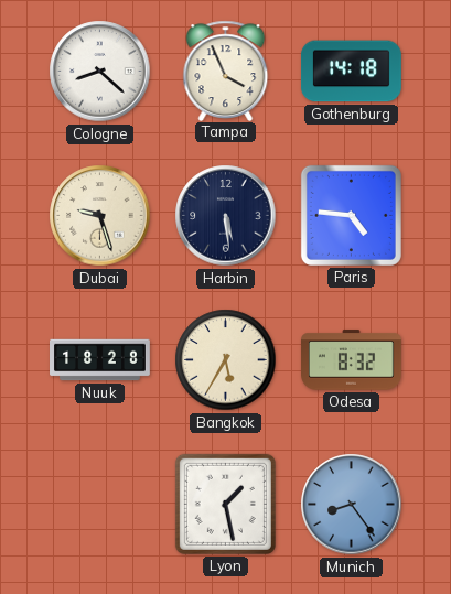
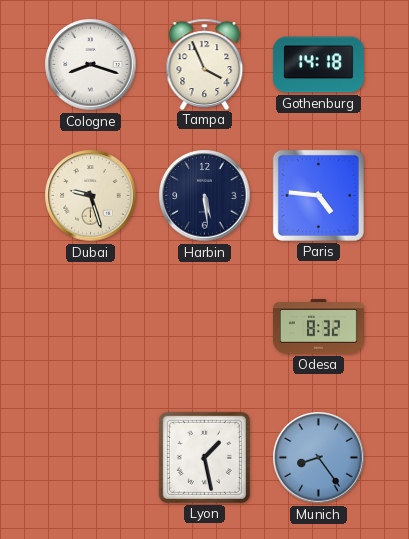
Cologne: 8:22 -> 8:18
Nuuk: 18:28 -> none
Bangkok: 5:35 -> none
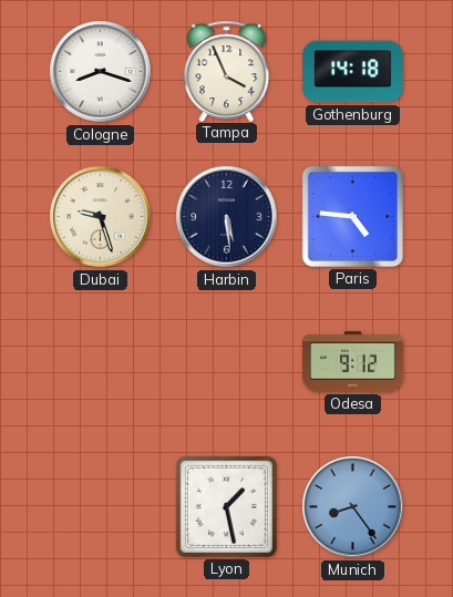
Odesa: 8:32 -> 9:12
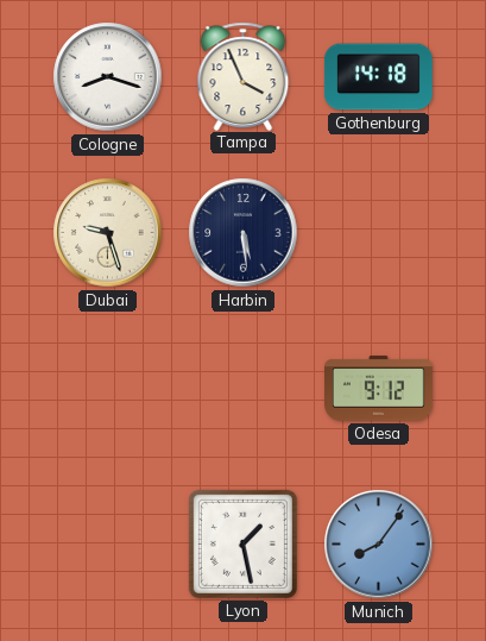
Paris: 4:46 -> none
Munich: 8:24 -> 8:06
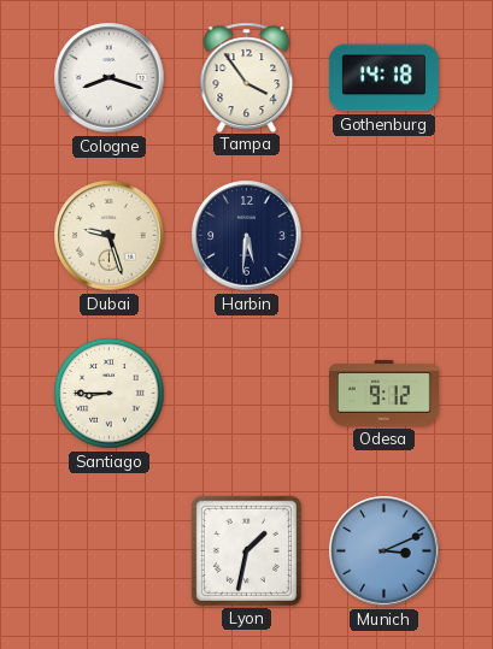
Tampa: 3:56 -> 3:54
Harbin: 5:29 -> 5:31
Santiago: none -> 8:45
Lyon: 1:28 -> 1:32
Munich: 8:06 -> 3:11
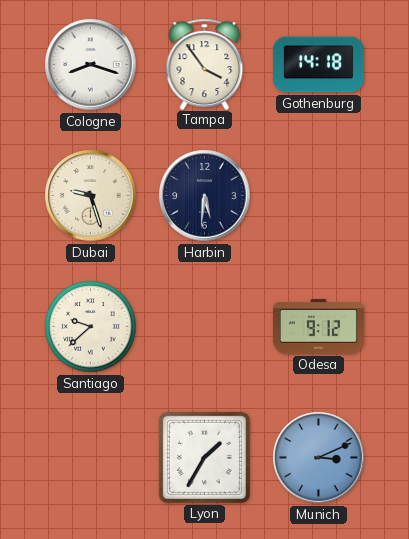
Santiago: 8:45 -> 9:38
Lyon: 1:32 -> 1:35
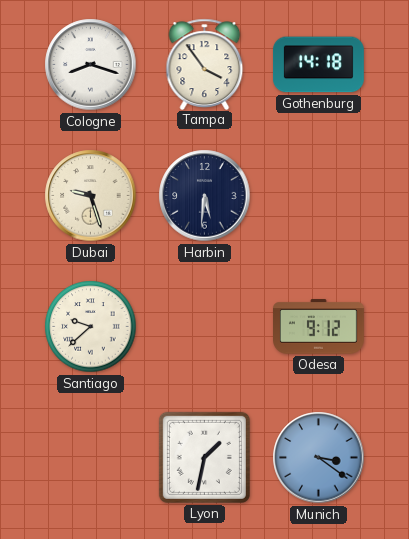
Lyon: 1:35 -> 1:32
Munich: 3:11 -> 3:21
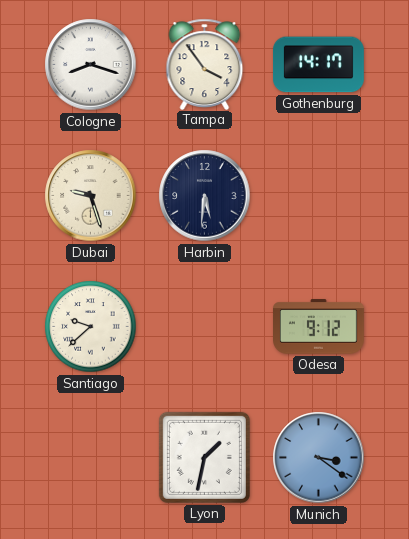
Gothenburg: 14:18 -> 14:17
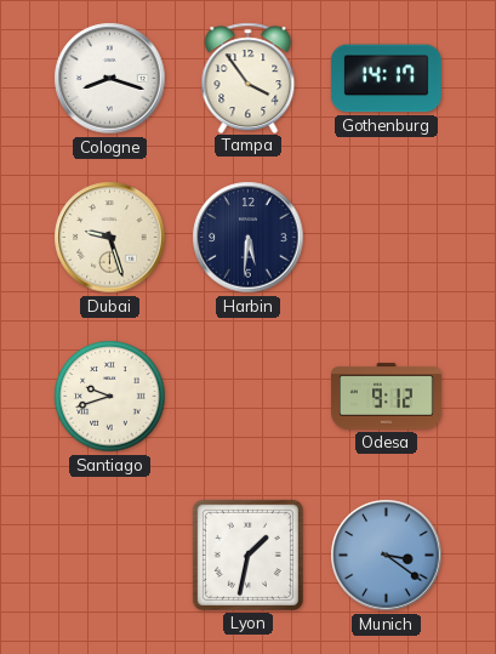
Santiago: 9:38 -> 9:42
